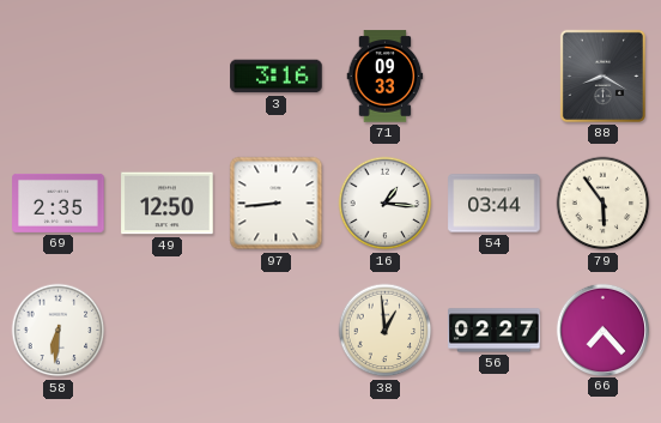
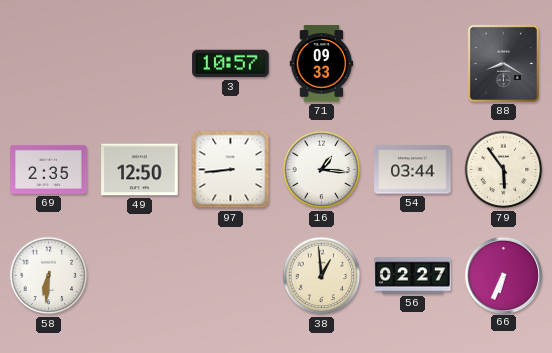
3: 3:16 -> 10:57
66: 7:23 -> 6:34
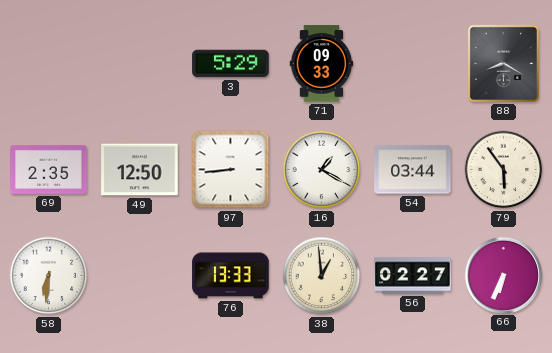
3: 10:57 -> 5:29
16: 1:16 -> 1:20
76: none -> 13:33
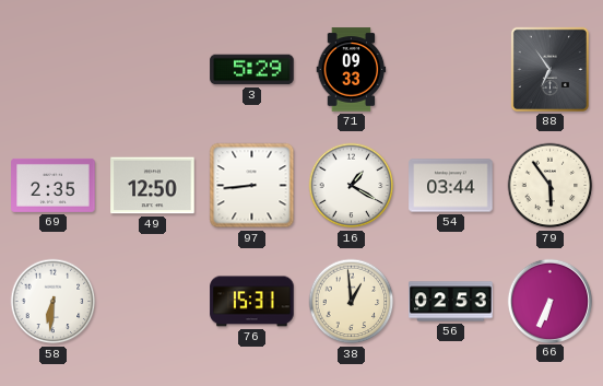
88: 8:20 -> 6:54
76: 13:33 -> 15:31
56: 02:27 -> 02:53
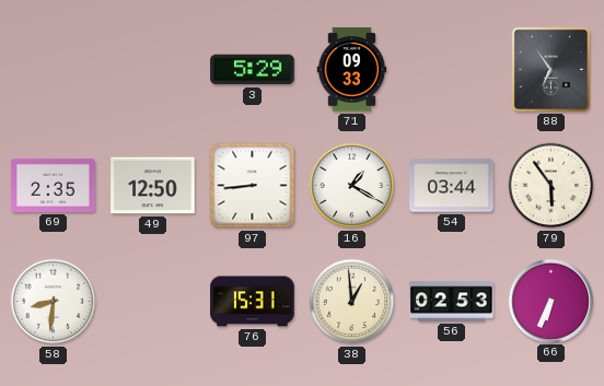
58: 6:31 -> 8:31
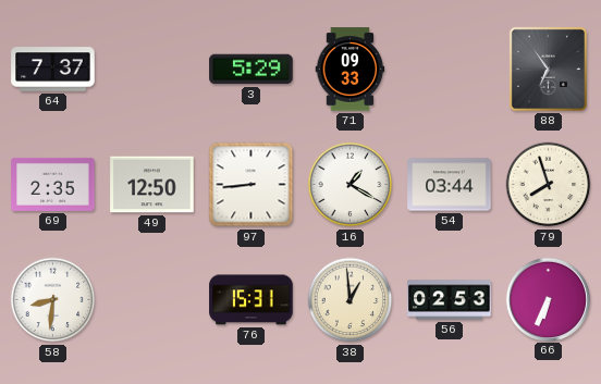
64: none -> 7:37
79: 5:54 -> 7:57
